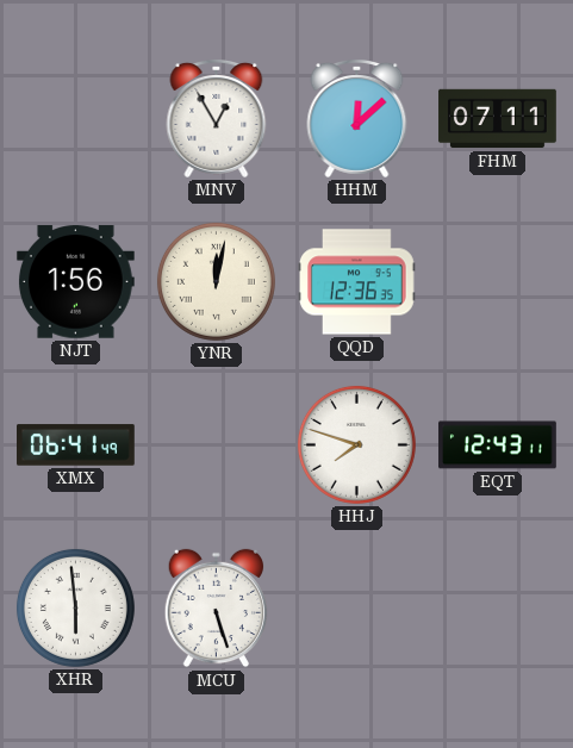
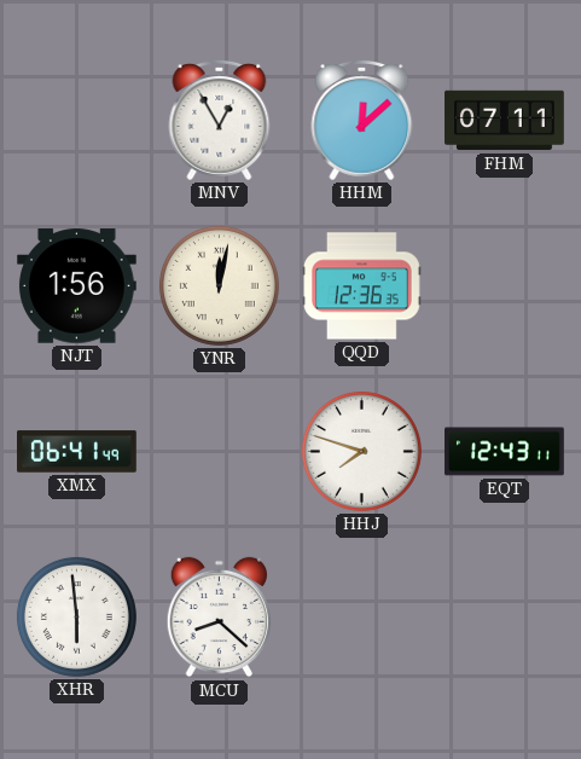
MCU: 5:27 -> 8:22
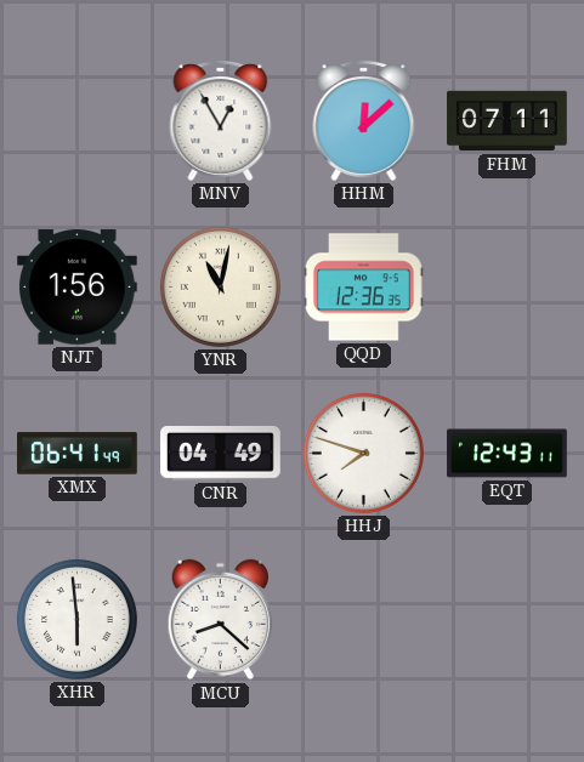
YNR: 12:02 -> 11:02
CNR: none -> 04:49
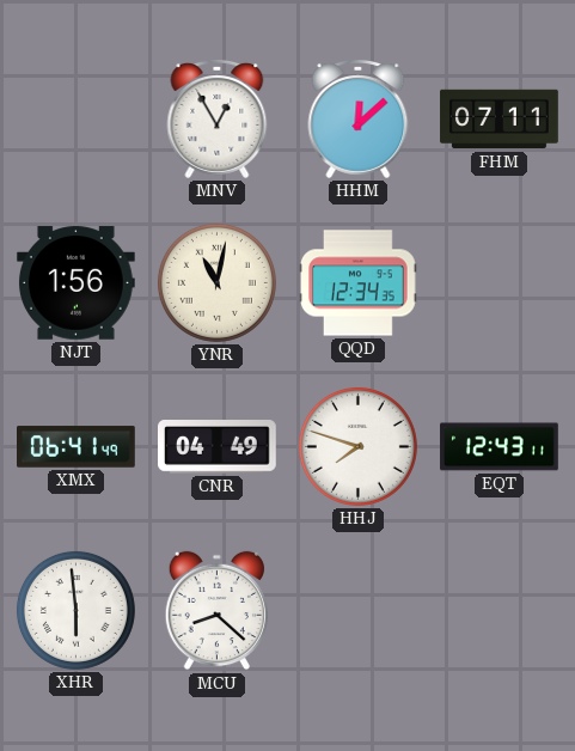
QQD: 12:36 -> 12:34
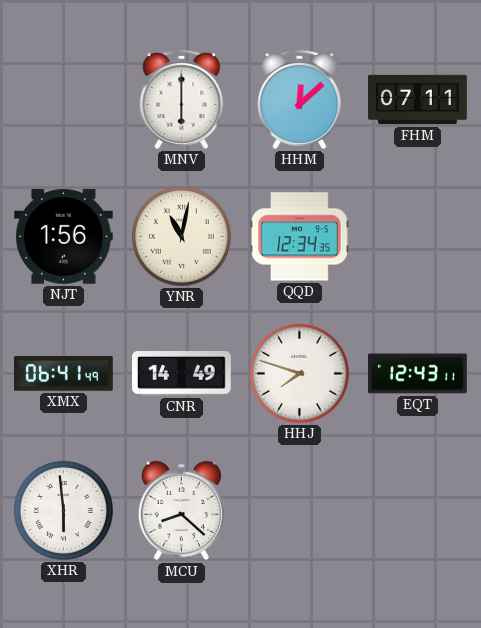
MNV: 12:55 -> 6:00
CNR: 04:49 -> 14:49
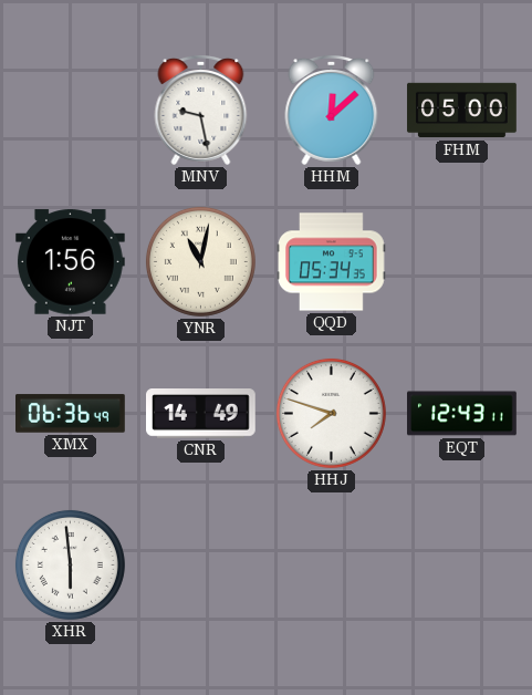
MNV: 6:00 -> 9:28
FHM: 07:11 -> 05:00
QQD: 12:34 -> 05:34
XMX: 06:41 -> 06:36
MCU: 8:22 -> none
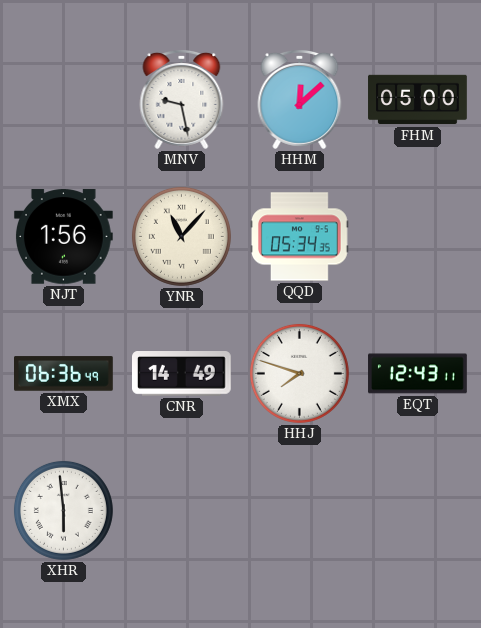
YNR: 11:02 -> 11:07
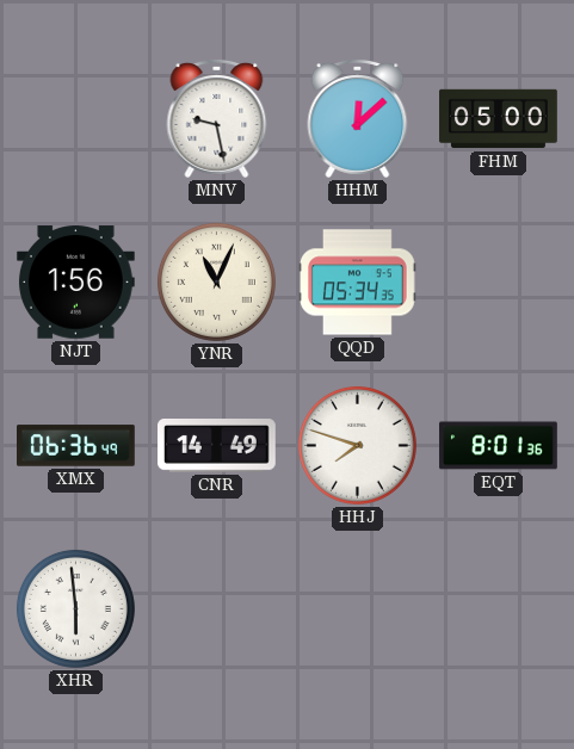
YNR: 11:07 -> 11:04
EQT: 12:43 -> 8:01
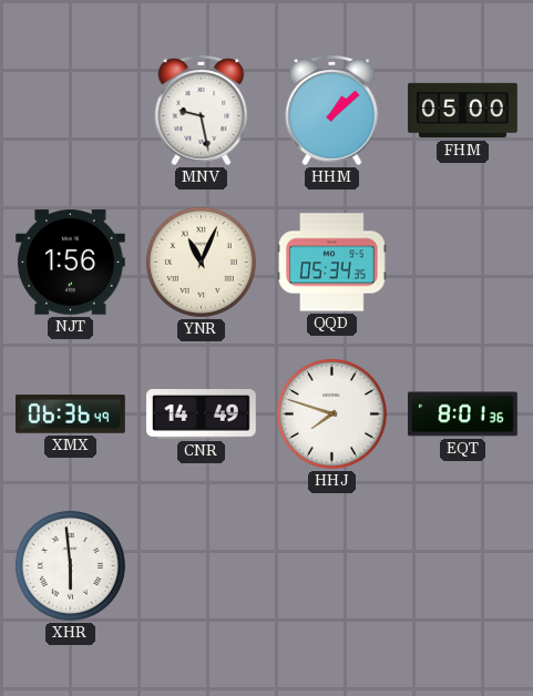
HHM: 12:08 -> 1:08
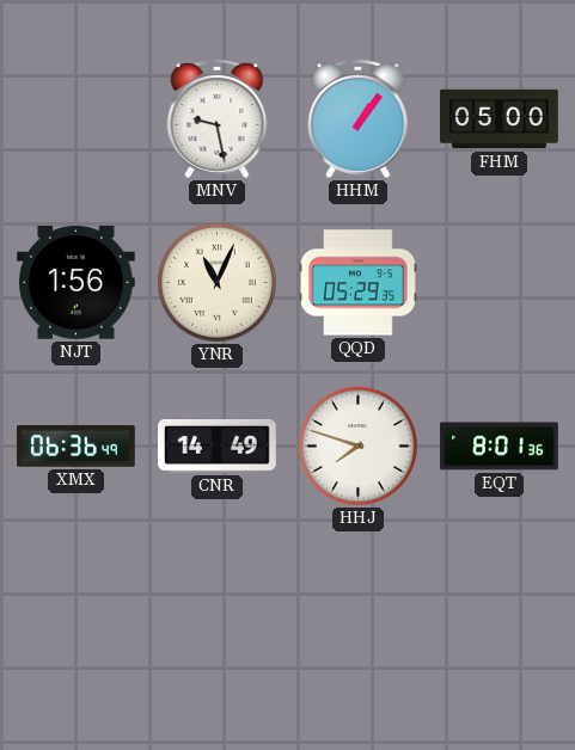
HHM: 1:08 -> 1:06
QQD: 05:34 -> 05:29
XHR: 5:59 -> none
